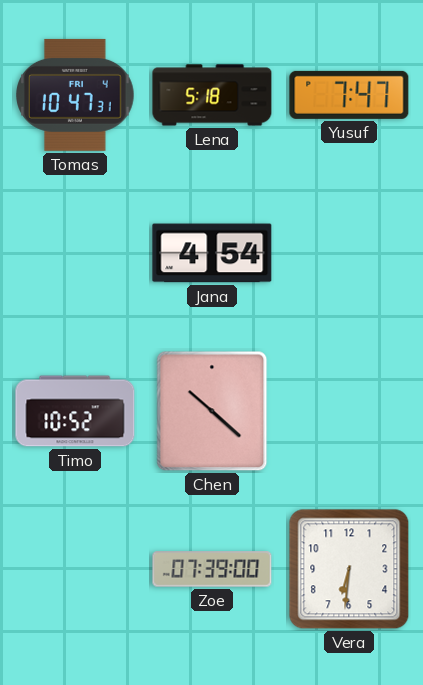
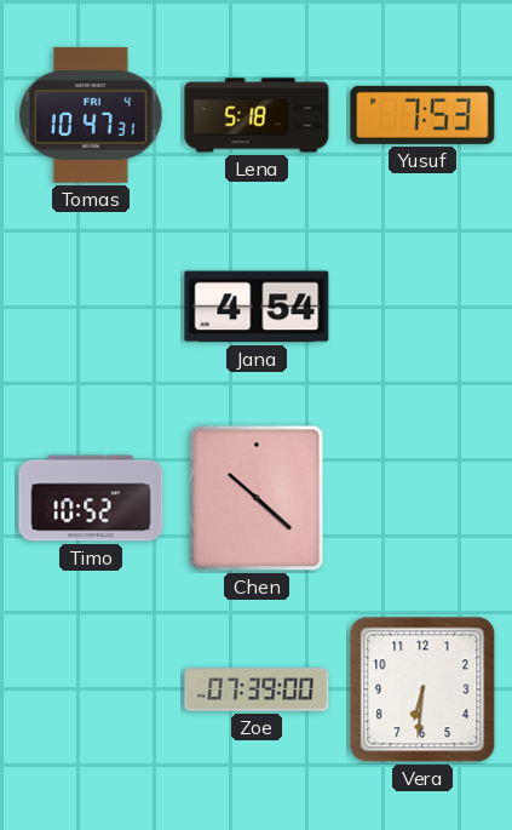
Yusuf: 7:47 -> 7:53
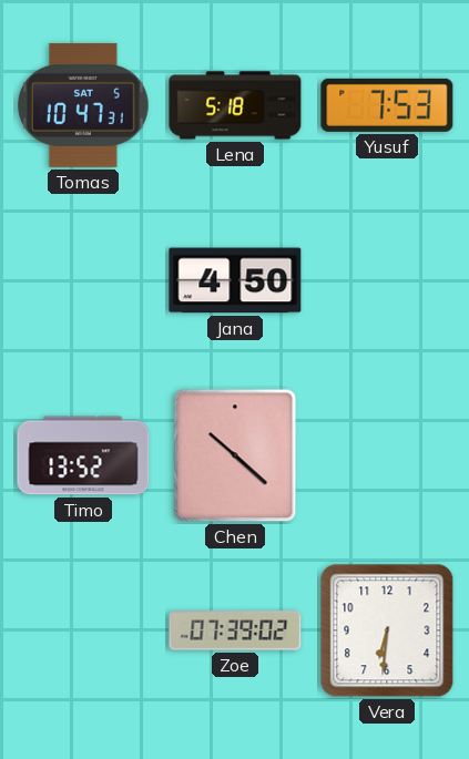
Tomas date: FRI 4 -> SAT 5
Jana: 4:54 -> 4:50
Timo: 10:52 -> 13:52
Zoe: 07:39:00 -> 07:39:02
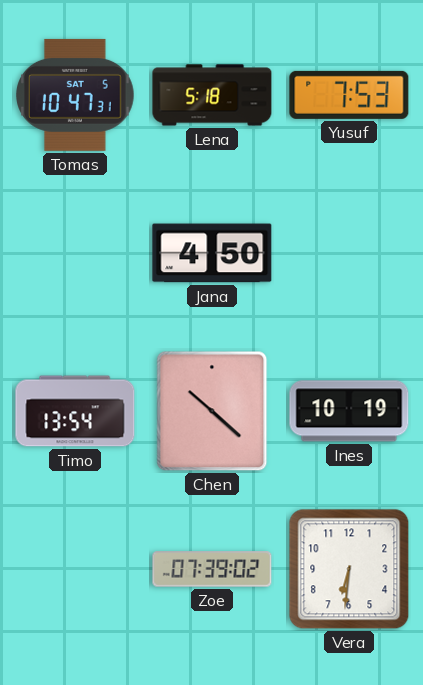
Timo: 13:52 -> 13:54
Ines: none -> 10:19
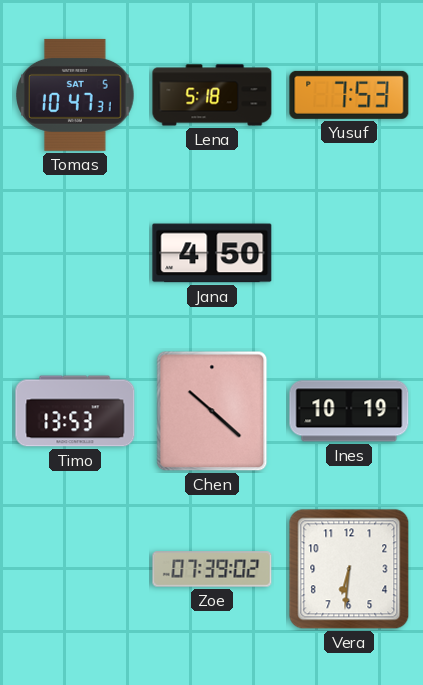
Timo: 13:54 -> 13:53
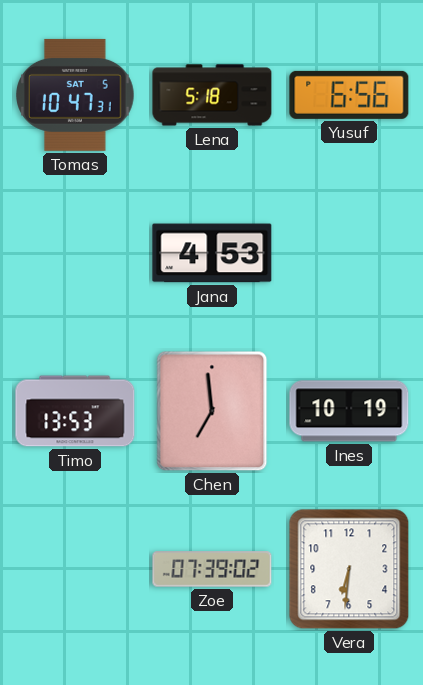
Yusuf: 7:53 -> 6:56
Jana: 4:50 -> 4:53
Chen: 10:22 -> 6:59
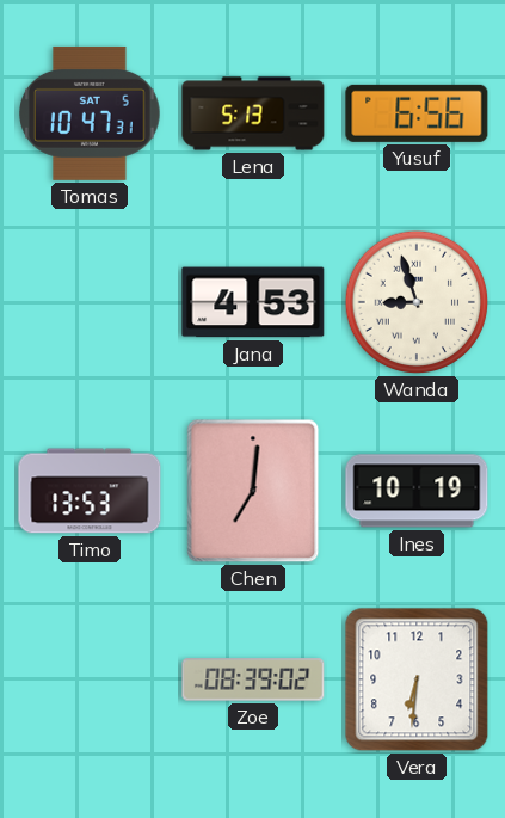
Lena: 5:18 -> 5:13
Wanda: none -> 8:57
Chen: 6:59 -> 7:01
Zoe: 07:39 -> 08:39
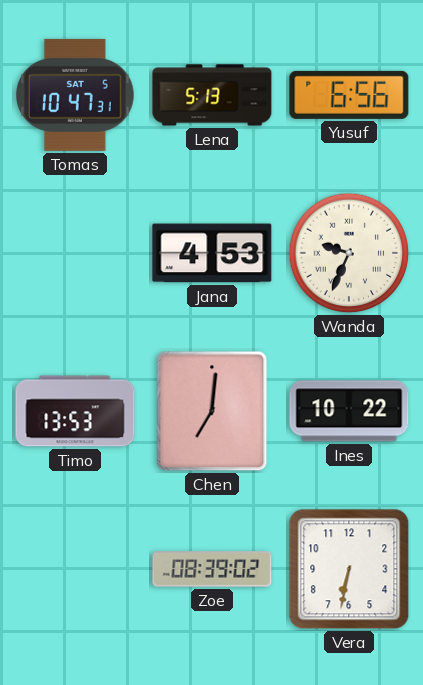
Wanda: 8:57 -> 9:34
Ines: 10:19 -> 10:22
Vera: 6:31 -> 6:32
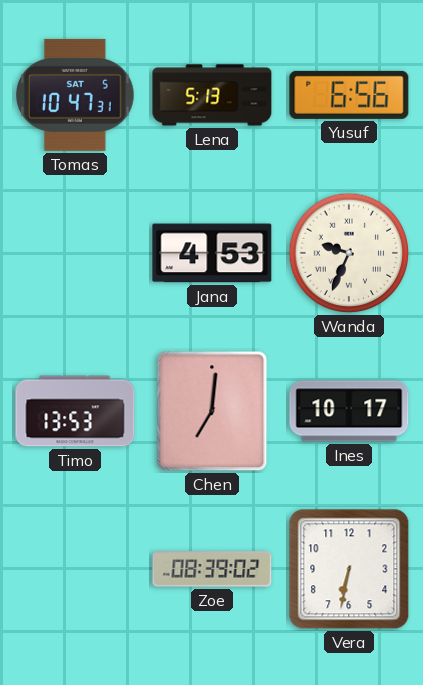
Ines: 10:22 -> 10:17
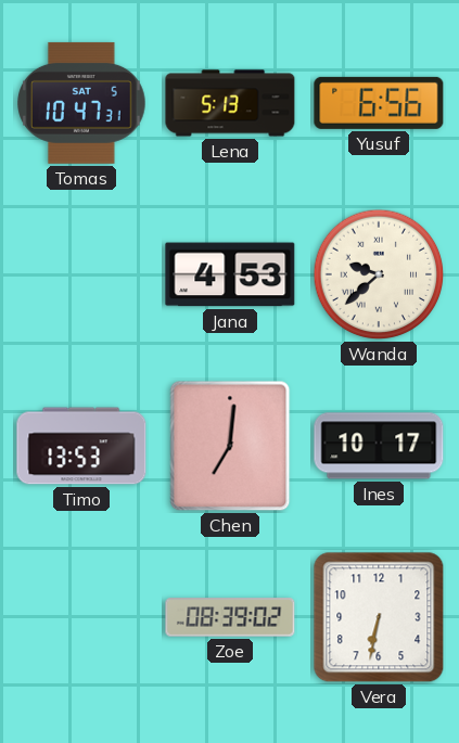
Wanda: 9:34 -> 9:38
